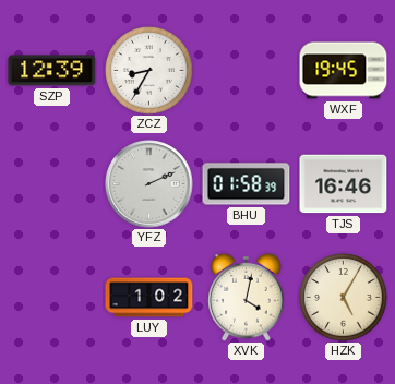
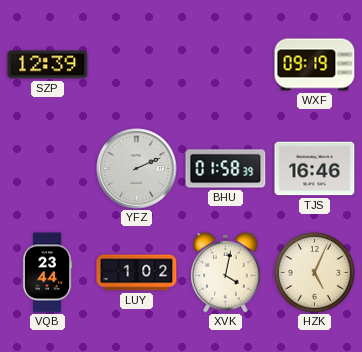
ZCZ: 8:35 -> none
WXF: 19:45 -> 09:19
VQB: none -> 23:44
HZK: 5:05 -> 5:04
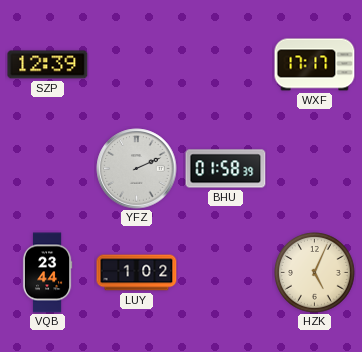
WXF: 09:19 -> 17:17
TJS: 16:46 -> none
XVK: 4:02 -> none
